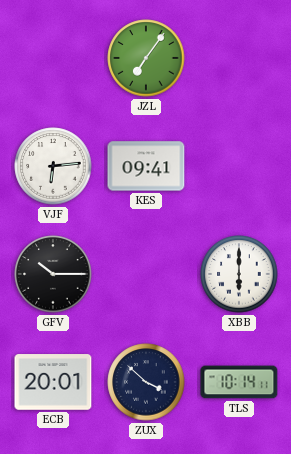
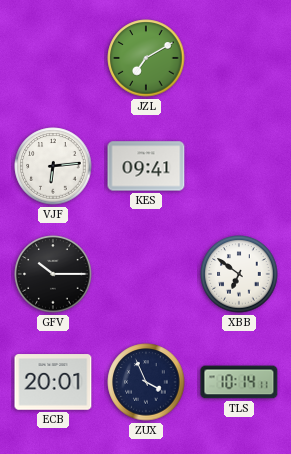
JZL: 7:06 -> 7:10
XBB: 6:00 -> 6:51
ZUX: 3:52 -> 3:56
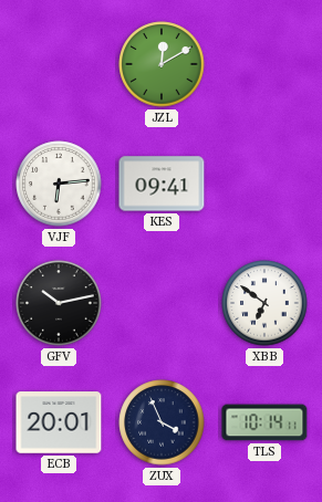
JZL: 7:10 -> 12:10
GFV: 10:15 -> 10:13
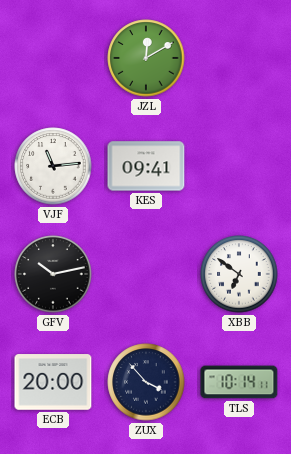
VJF: 6:14 -> 11:14
ECB: 20:01 -> 20:00
ZUX: 3:56 -> 3:53
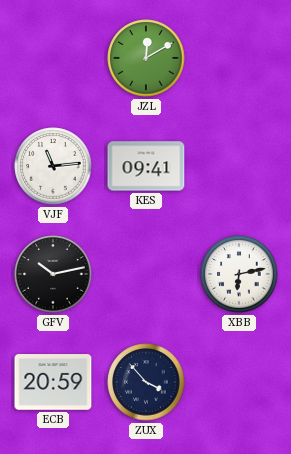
XBB: 6:51 -> 6:13
ECB: 20:00 -> 20:59
TLS: 10:14 -> none
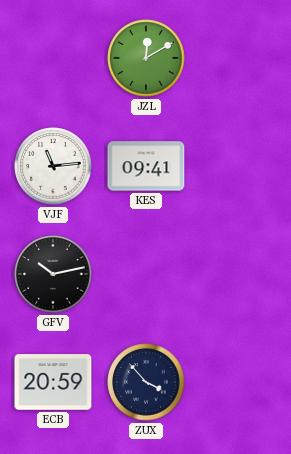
XBB: 6:13 -> none
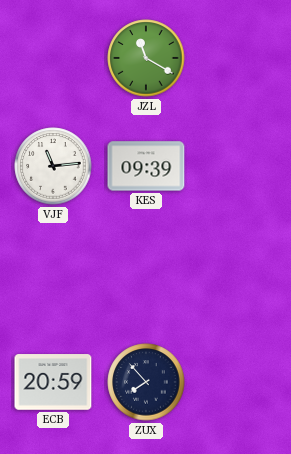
JZL: 12:10 -> 11:20
KES: 09:41 -> 09:39
GFV: 10:13 -> none
ZUX: 3:53 -> 7:53
